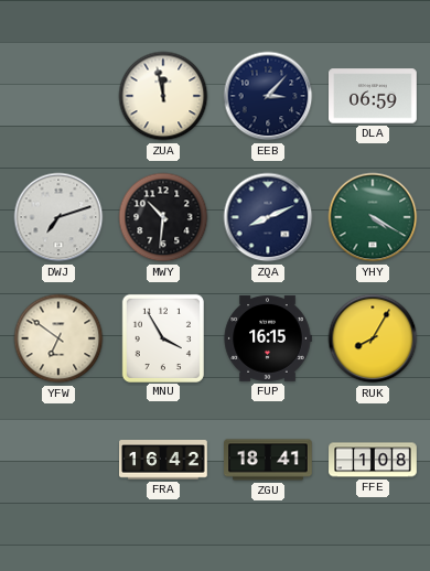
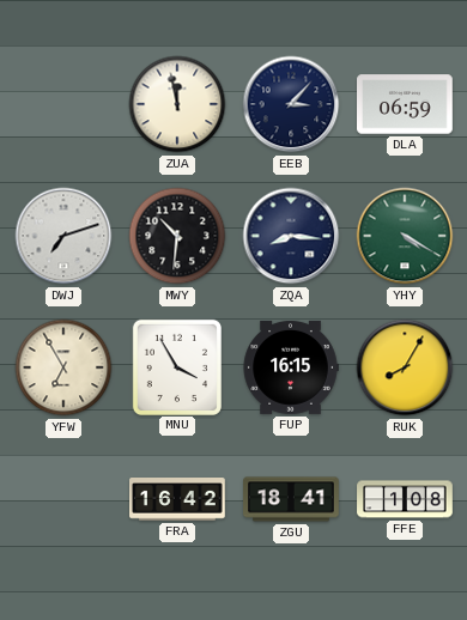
ZQA: 8:11 -> 8:16
YFW: 6:51 -> 6:55
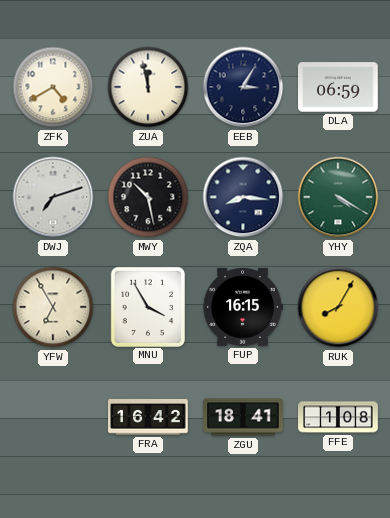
ZFK: none -> 4:40
EEB: 3:07 -> 3:05
MWY: 10:31 -> 10:28
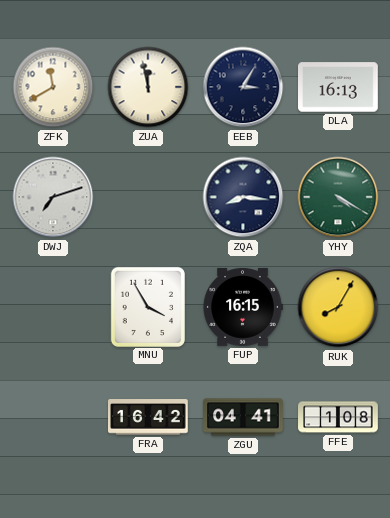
ZFK: 4:40 -> 11:40
DLA: 06:59 -> 16:13
MWY: 10:28 -> none
YFW: 6:55 -> none
ZGU: 18:41 -> 04:41
